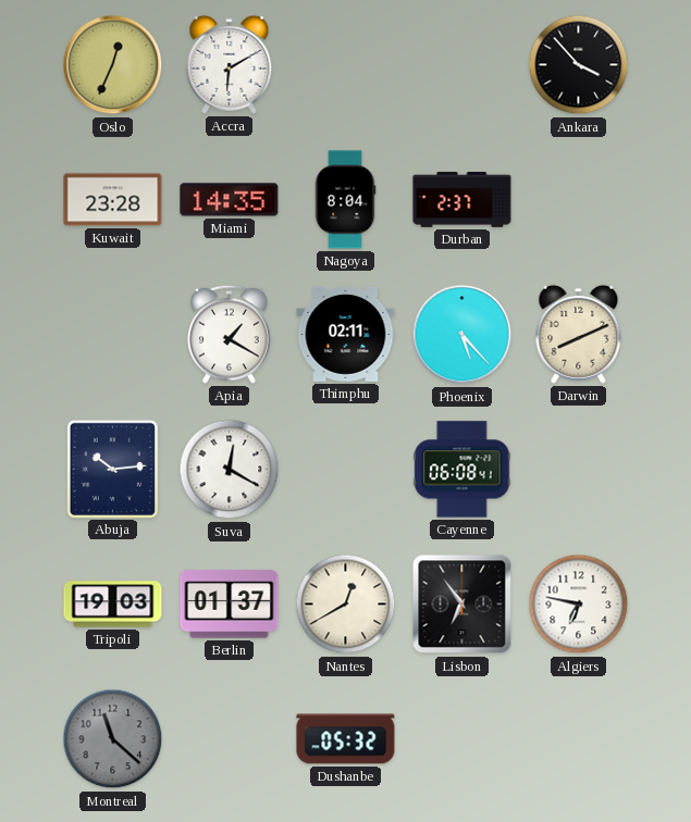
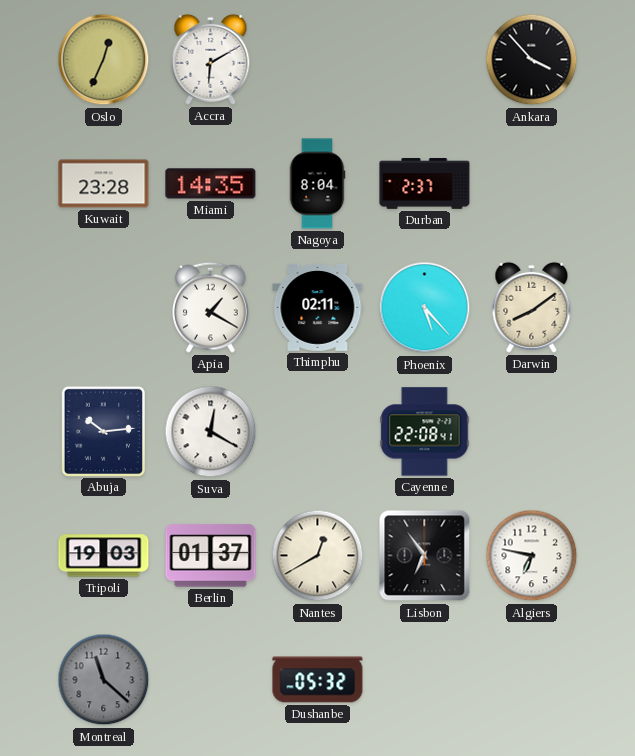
Darwin: 8:11 -> 8:09
Cayenne: 06:08 -> 22:08
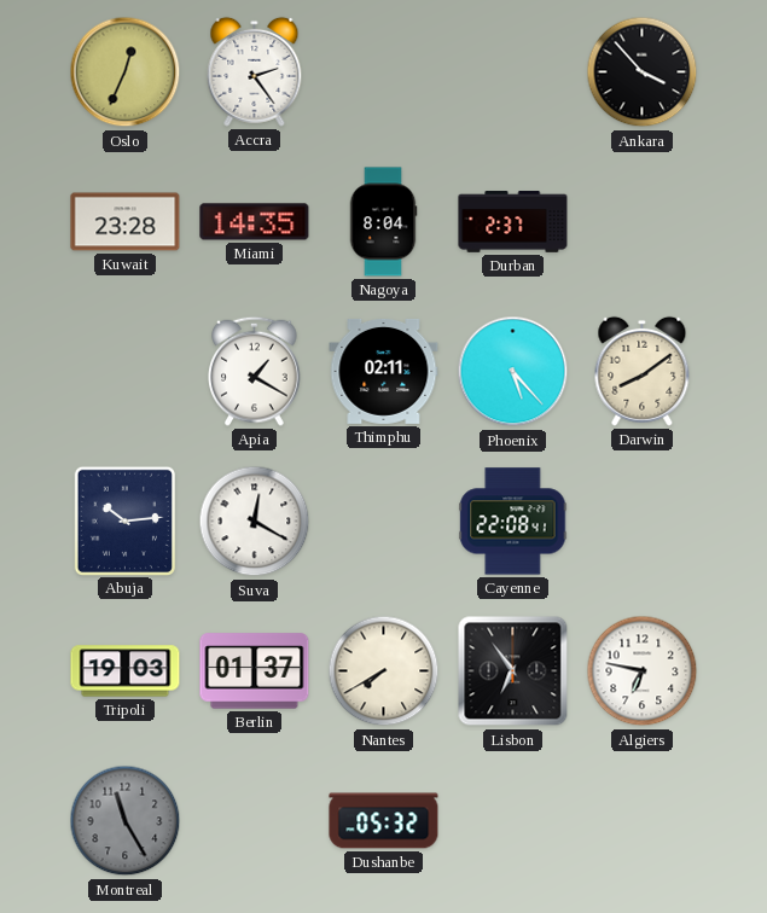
Accra: 6:10 -> 2:24
Nantes: 12:40 -> 7:40
Montreal: 11:22 -> 11:25
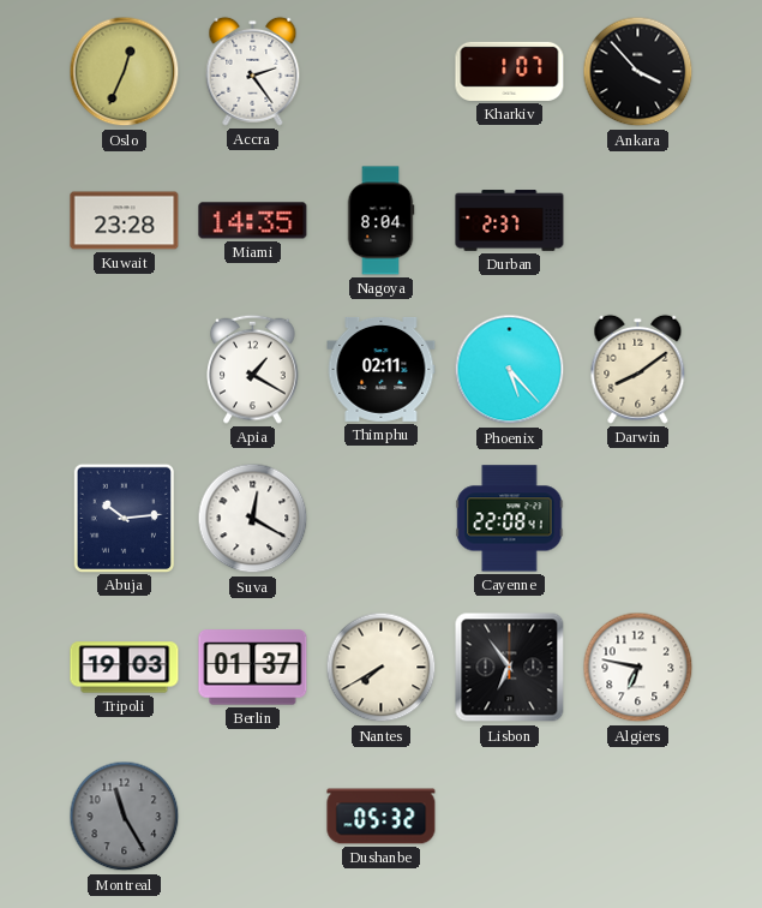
Kharkiv: none -> 1:07
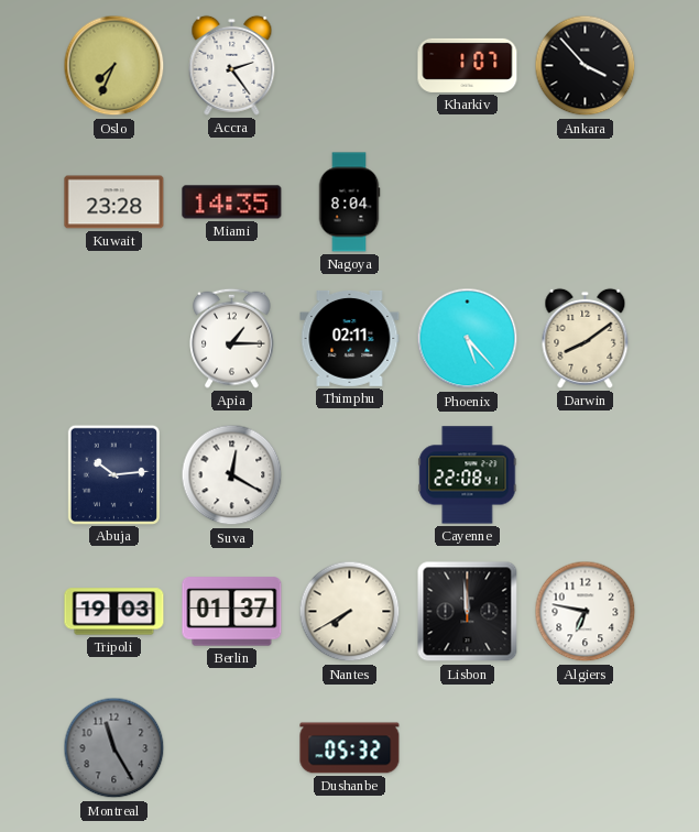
Oslo: 12:34 -> 7:34
Durban: 2:37 -> none
Apia: 1:20 -> 1:15
Lisbon: 6:54 -> 11:59
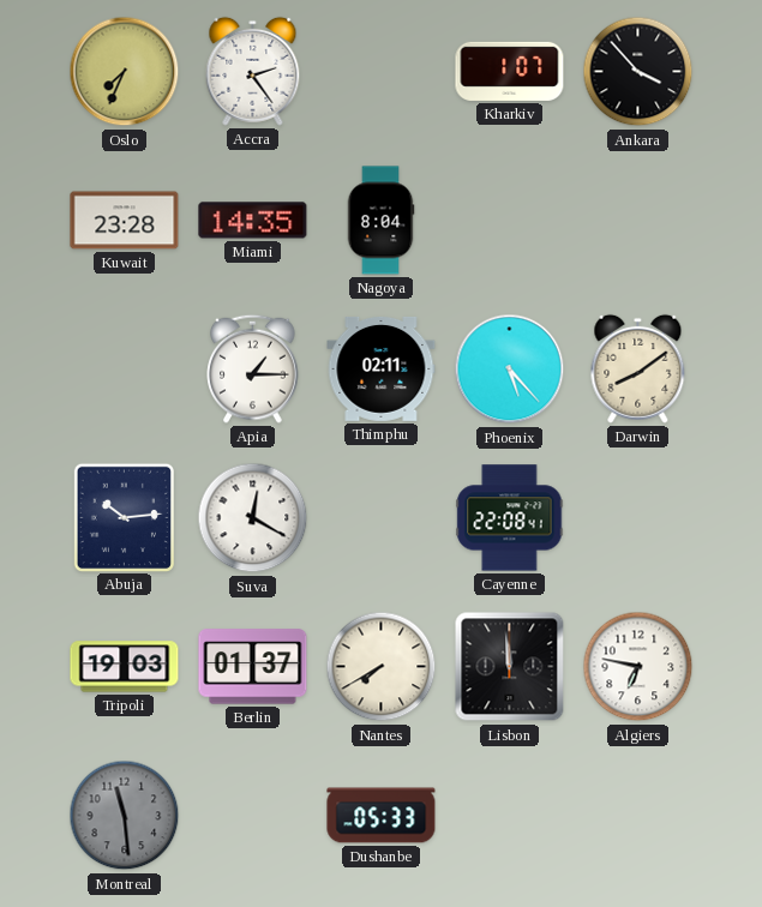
Montreal: 11:25 -> 11:29
Dushanbe: 05:32 -> 05:33
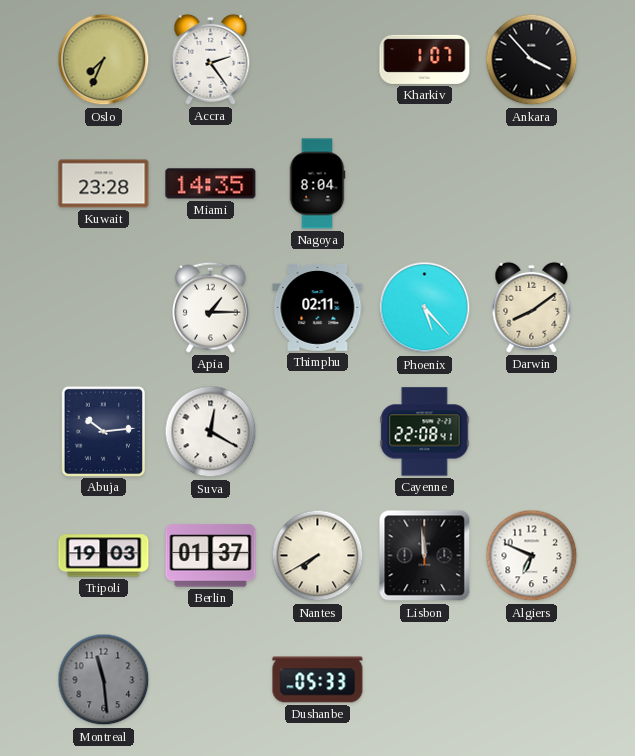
Algiers: 6:47 -> 6:49
